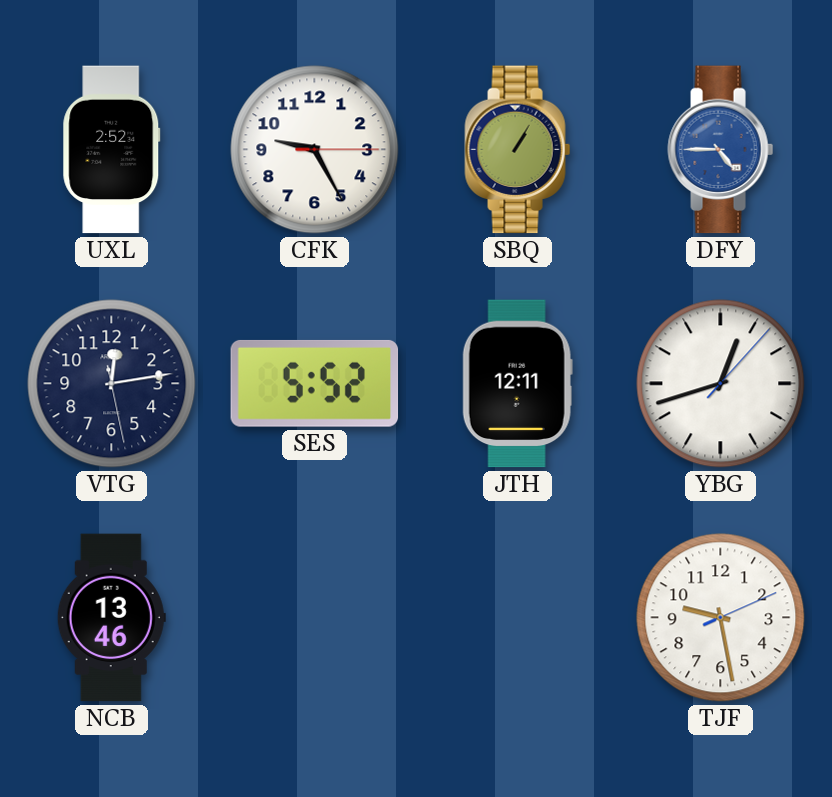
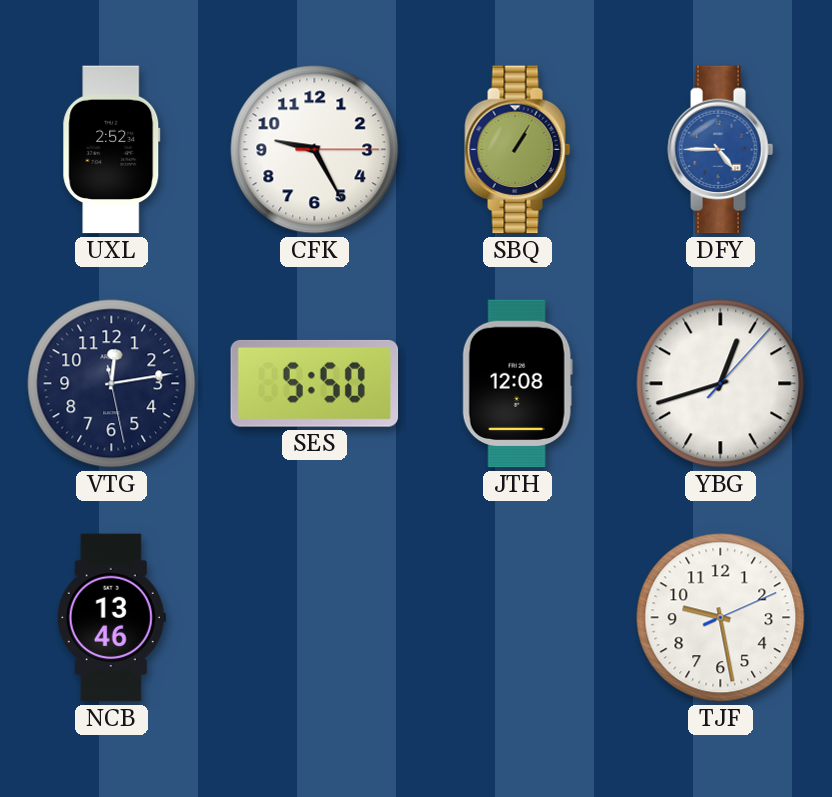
SES: 5:52 -> 5:50
JTH: 12:11 -> 12:08
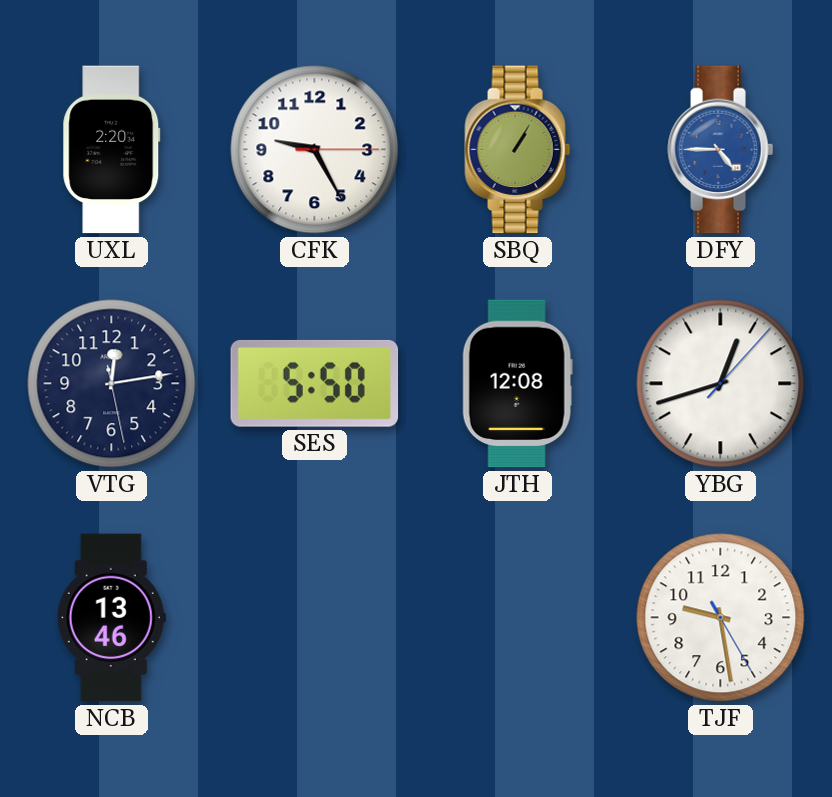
UXL: 2:52 -> 2:20
TJF: 9:28:11 -> 9:28:25
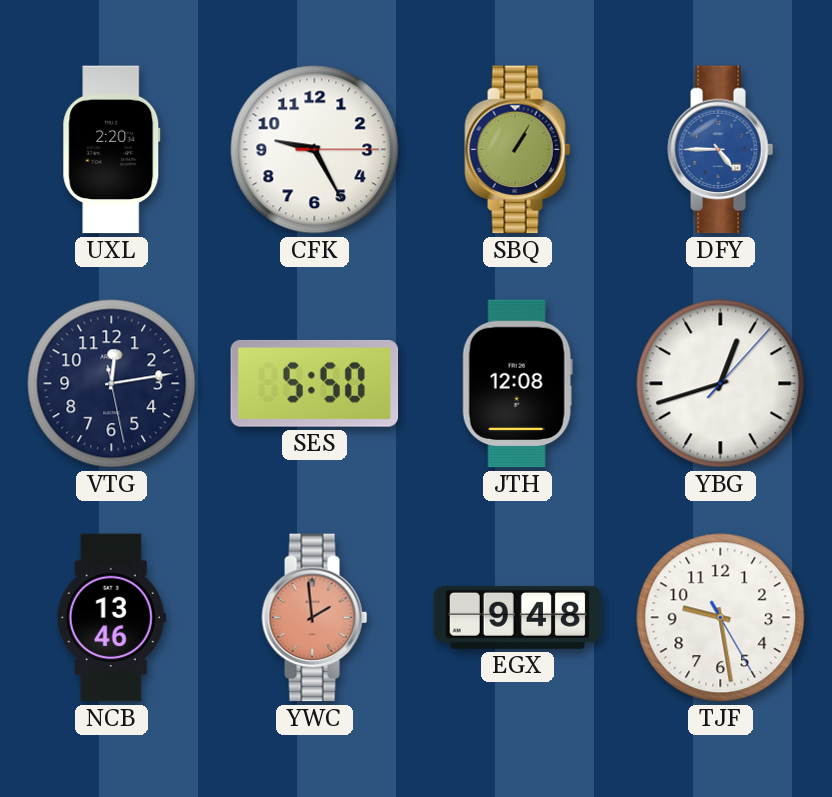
YWC: none -> 1:59
EGX: none -> 9:48
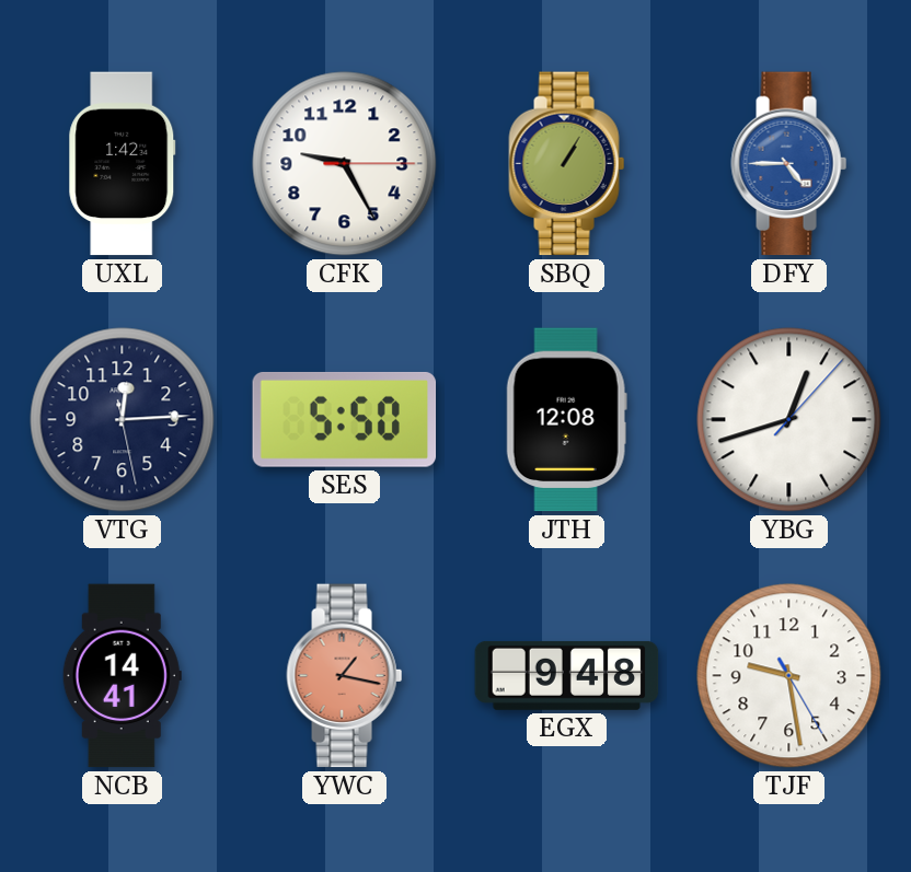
UXL: 2:20 -> 1:42
VTG: 12:13 -> 12:14
NCB: 13:46 -> 14:41
YWC: 1:59 -> 1:17
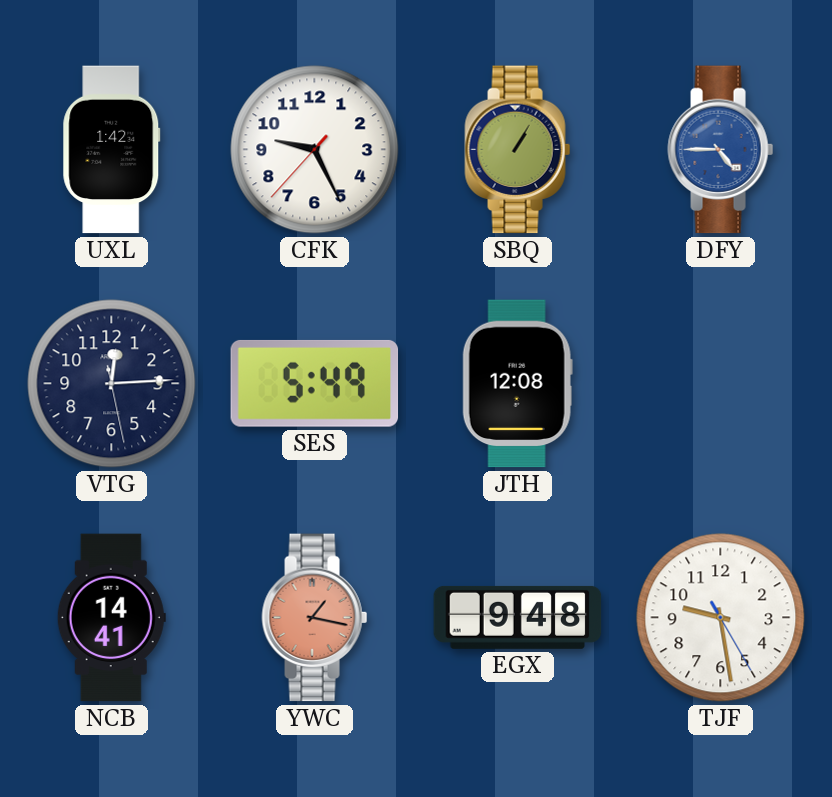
CFK: 9:25:15 -> 9:25:37
SES: 5:50 -> 5:49
YBG: 12:42 -> none
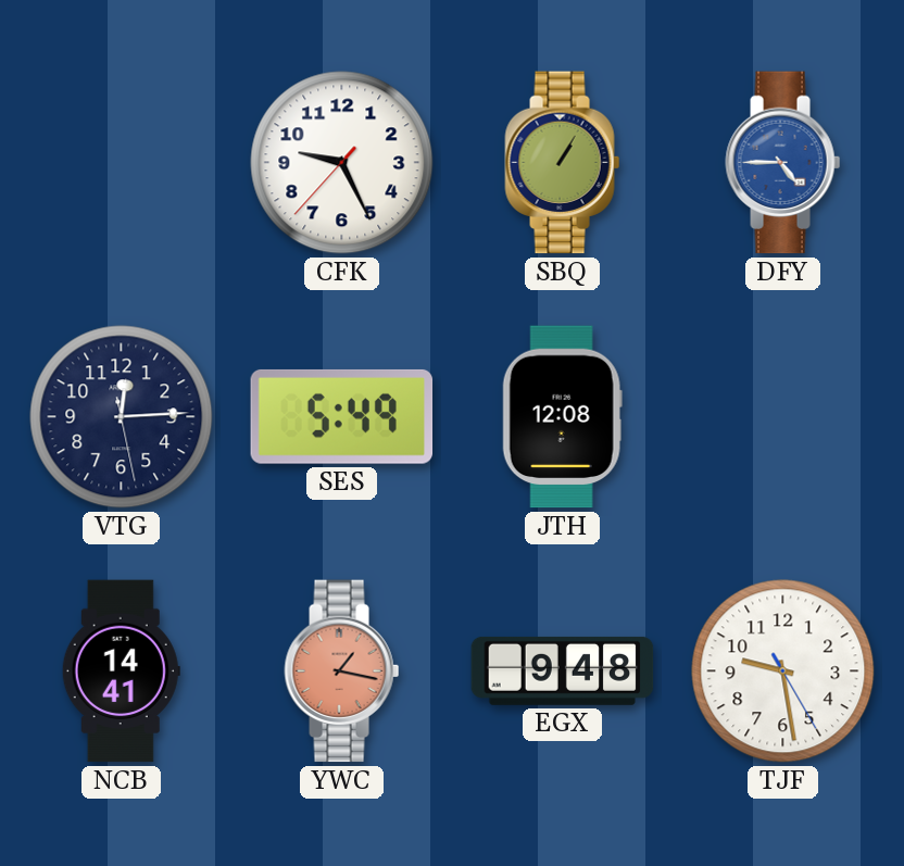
UXL: 1:42 -> none
